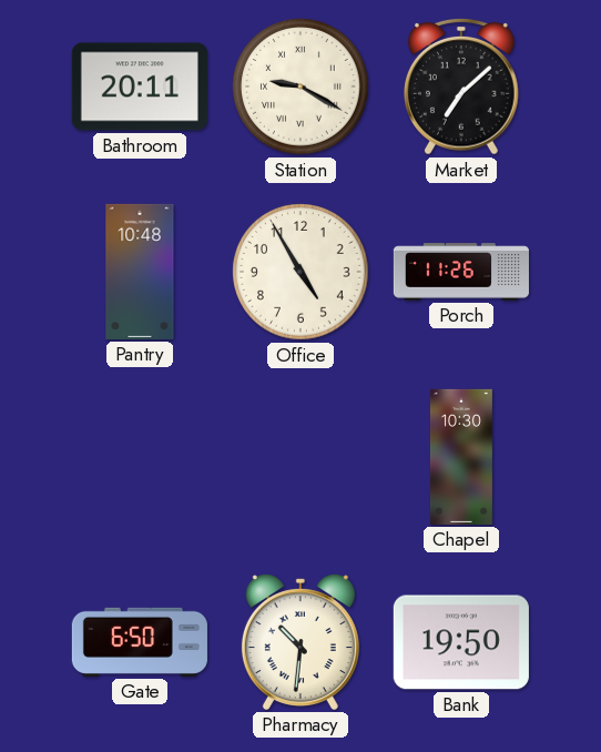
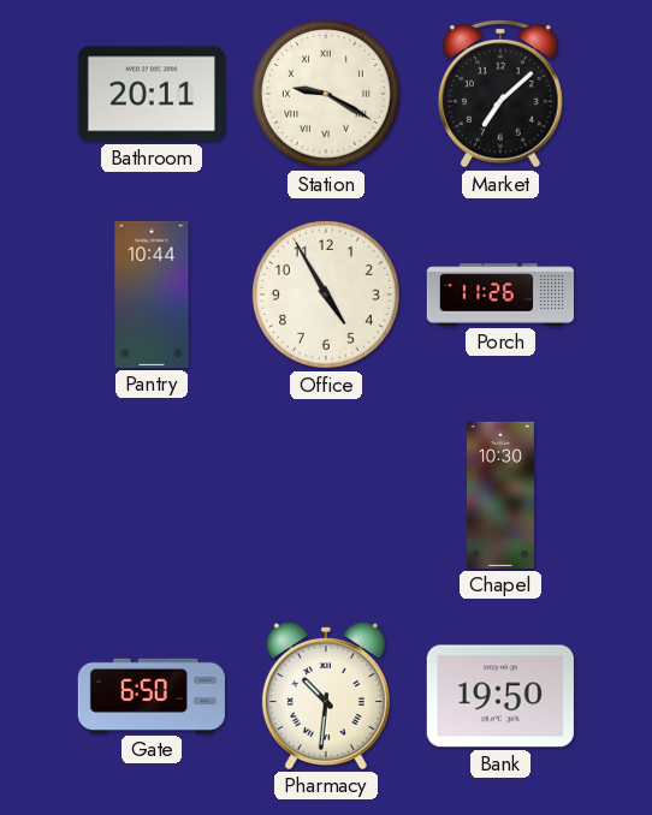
Pantry: 10:48 -> 10:44
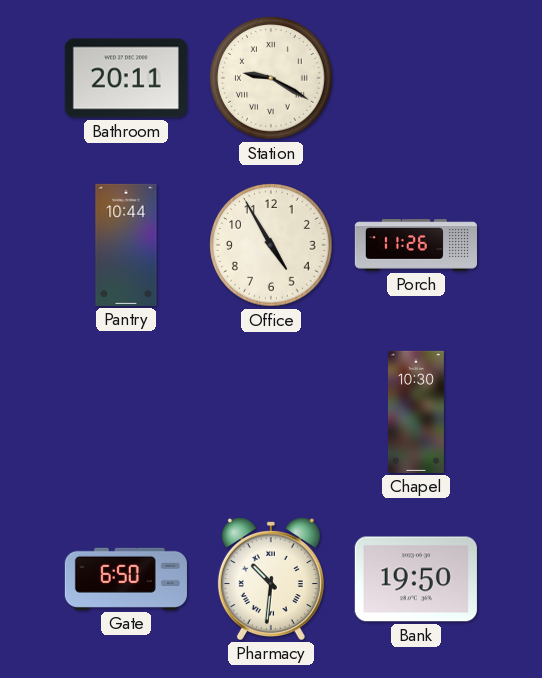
Market: 7:08 -> none
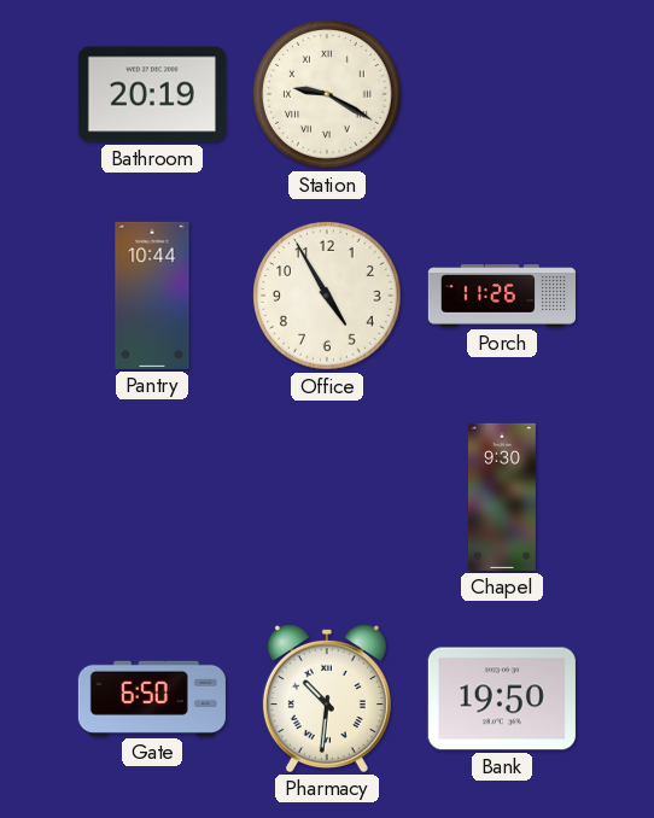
Bathroom: 20:11 -> 20:19
Chapel: 10:30 -> 9:30
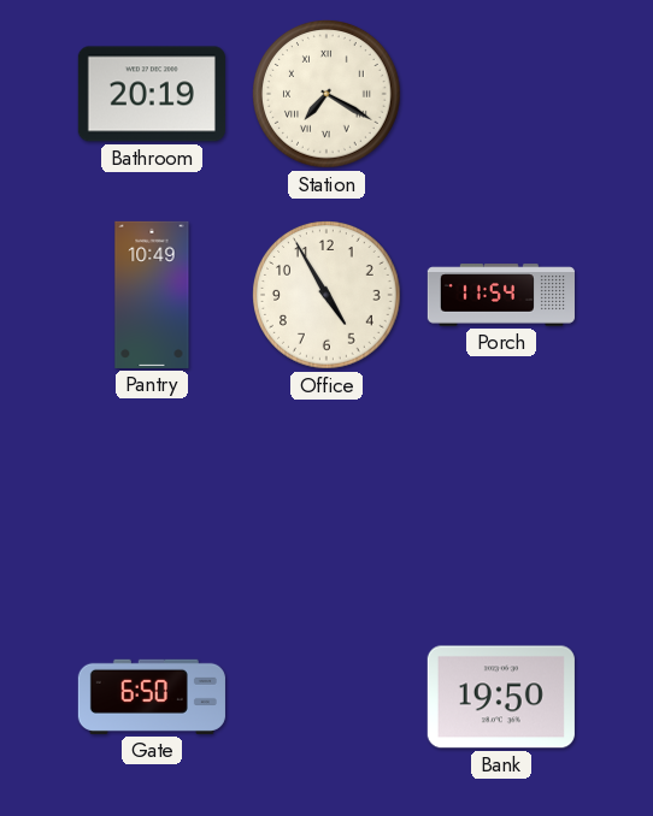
Station: 9:20 -> 7:20
Pantry: 10:44 -> 10:49
Porch: 11:26 -> 11:54
Chapel: 9:30 -> none
Pharmacy: 10:31 -> none
